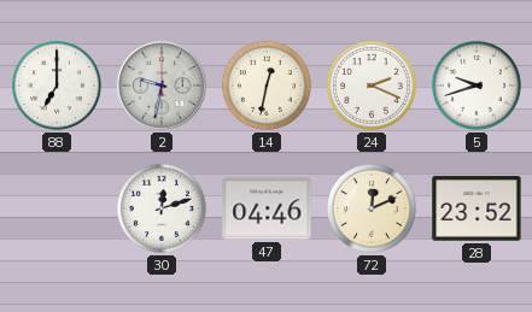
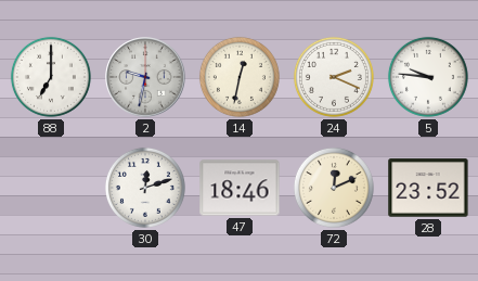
5: 9:42 -> 9:46
47: 04:46 -> 18:46
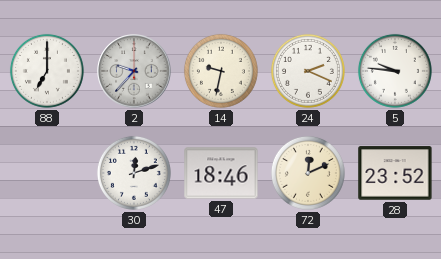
2: 9:32 -> 9:37
14: 12:32 -> 9:32
